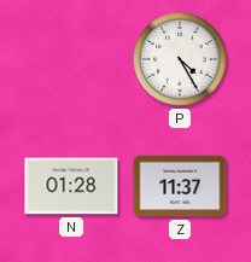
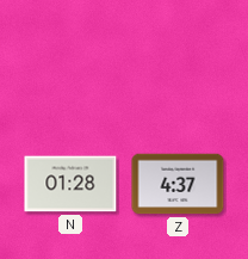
P: 4:25 -> none
Z: 11:37 -> 4:37
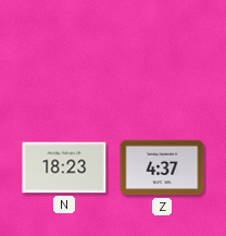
N: 01:28 -> 18:23
